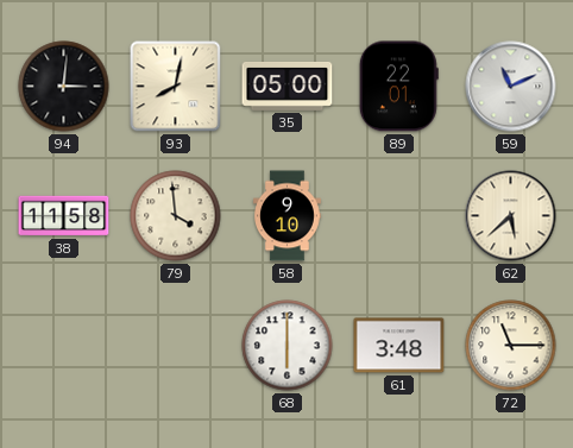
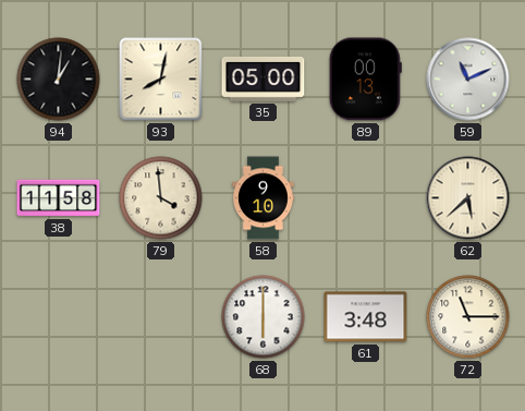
94: 3:01 -> 1:01
89: 22:01 -> 00:13
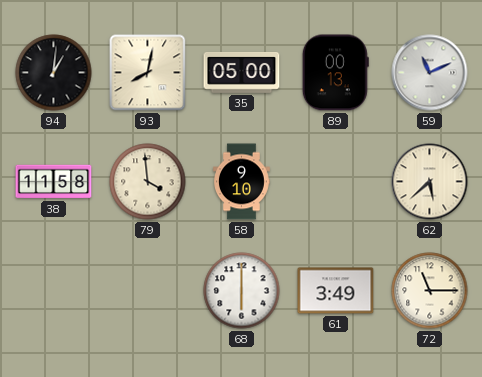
61: 3:48 -> 3:49
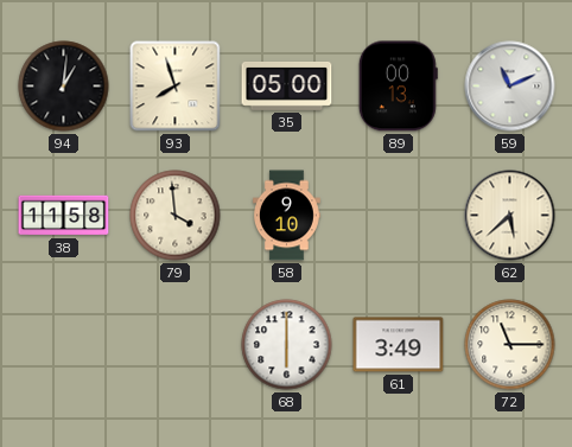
93: 8:02 -> 7:57
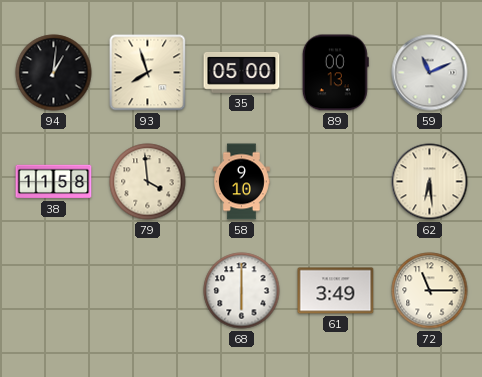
62: 5:38 -> 6:29
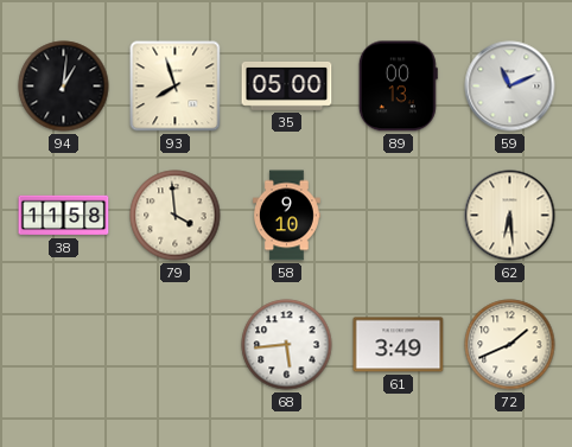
68: 6:00 -> 5:44
72: 11:15 -> 1:41
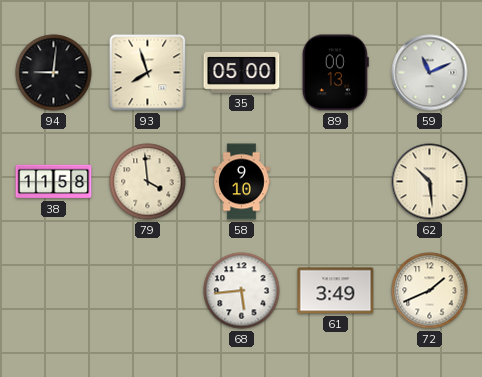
94: 1:01 -> 9:01
62: 6:29 -> 10:29
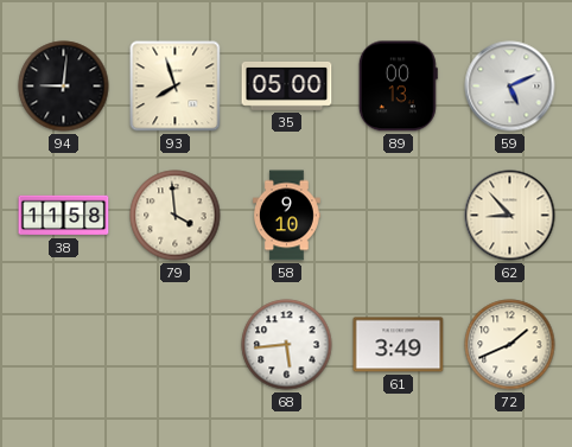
59: 11:11 -> 5:11
62: 10:29 -> 8:53
